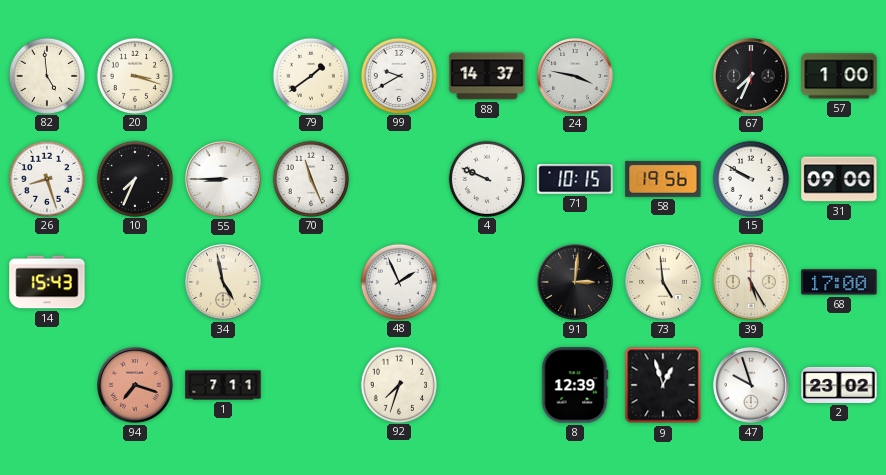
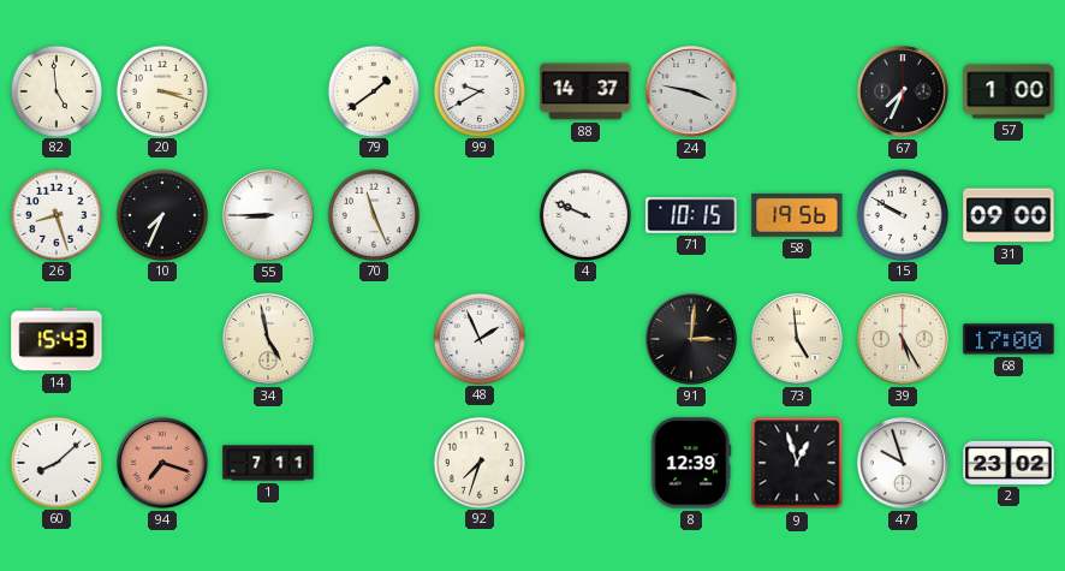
60: none -> 8:08
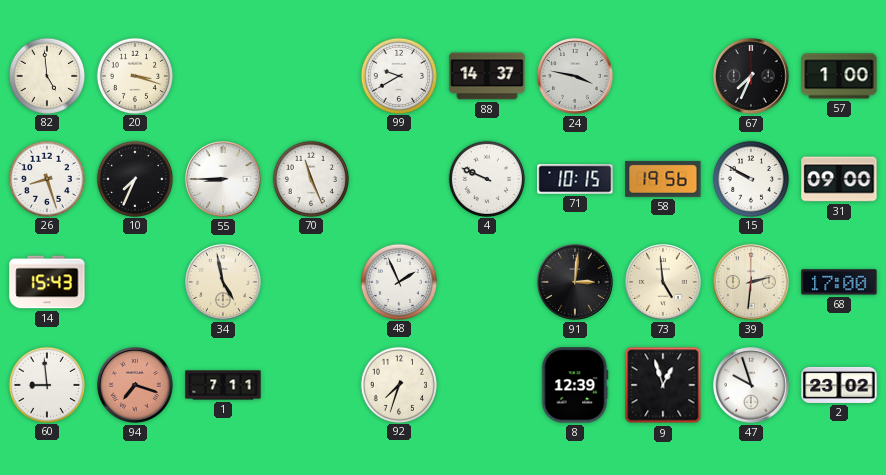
79: 1:39 -> none
39: 5:25 -> 2:31
60: 8:08 -> 8:59
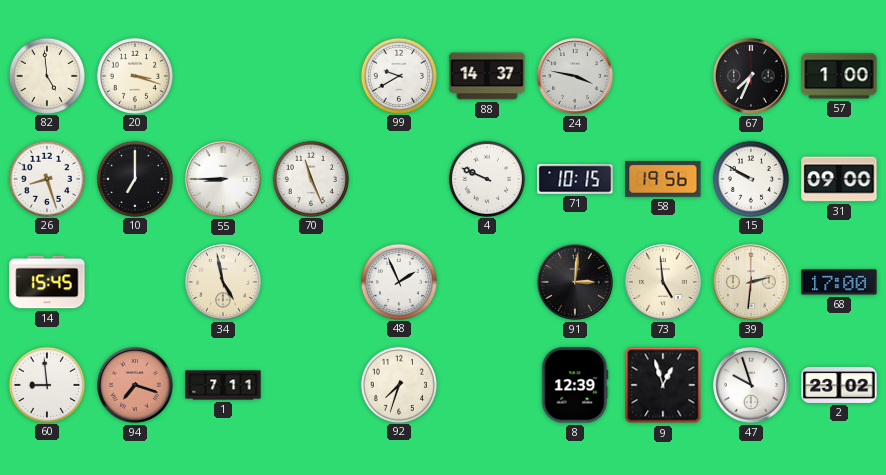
10: 7:34 -> 7:00
14: 15:43 -> 15:45
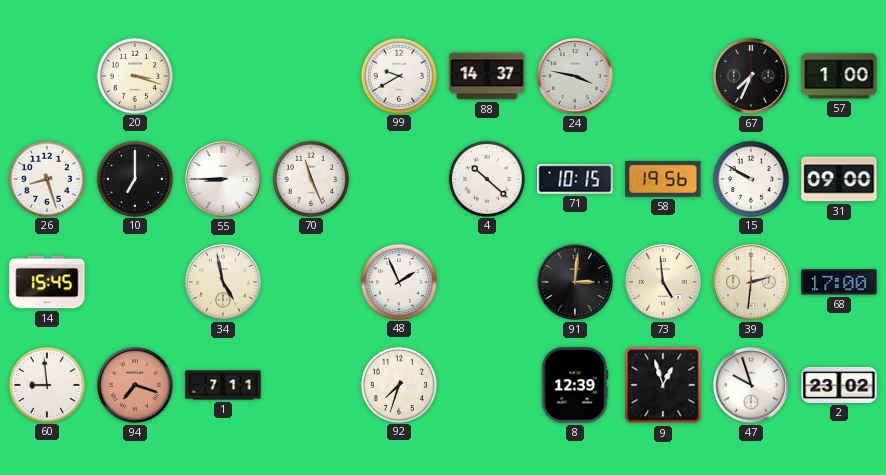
82: 4:59 -> none
4: 9:49 -> 10:22
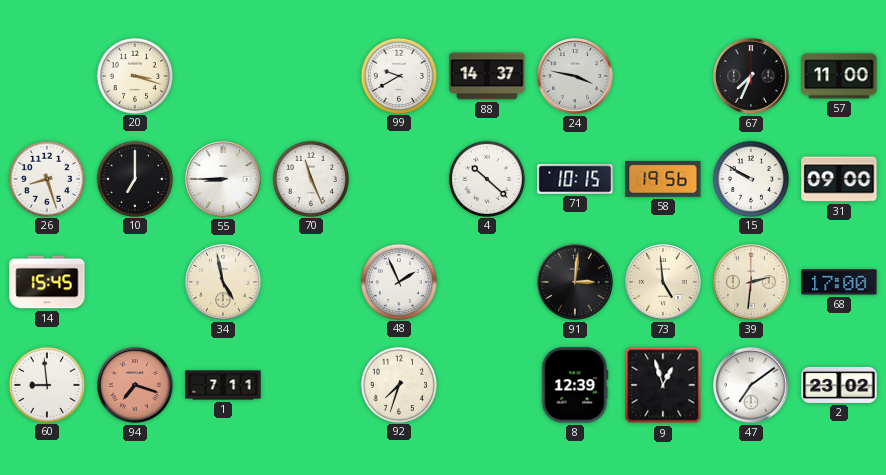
57: 1:00 -> 11:00
47: 9:57 -> 7:09
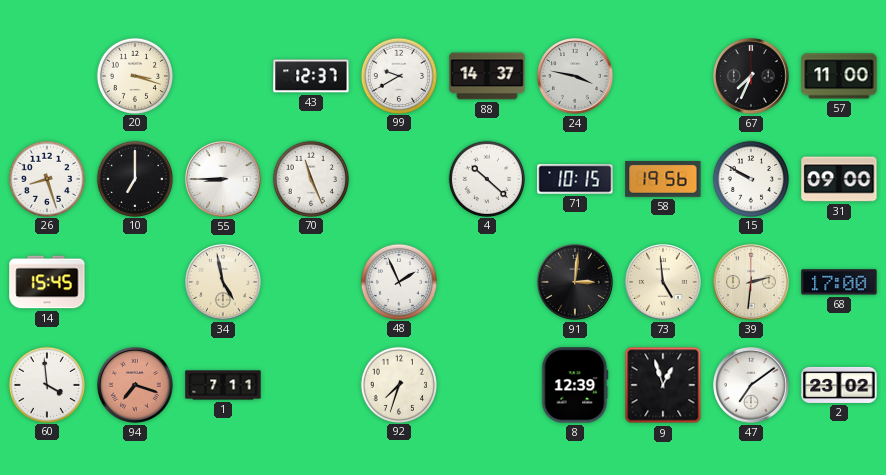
43: none -> 12:37
60: 8:59 -> 3:59
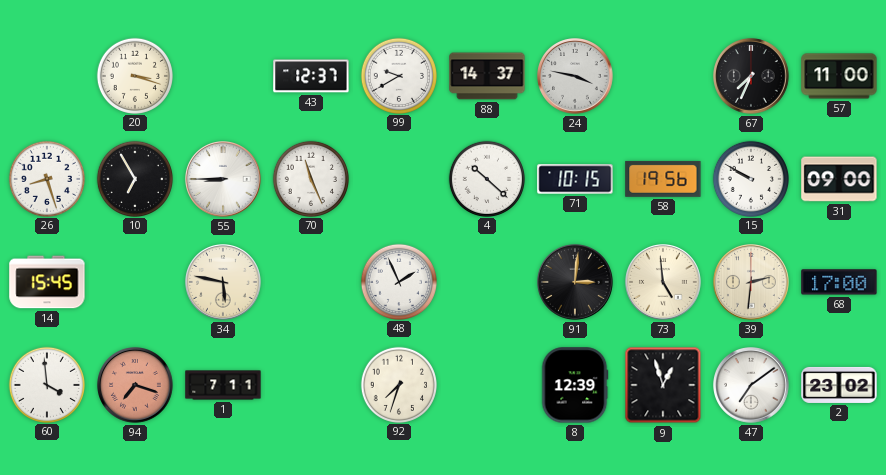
10: 7:00 -> 6:55
34: 4:58 -> 5:47
